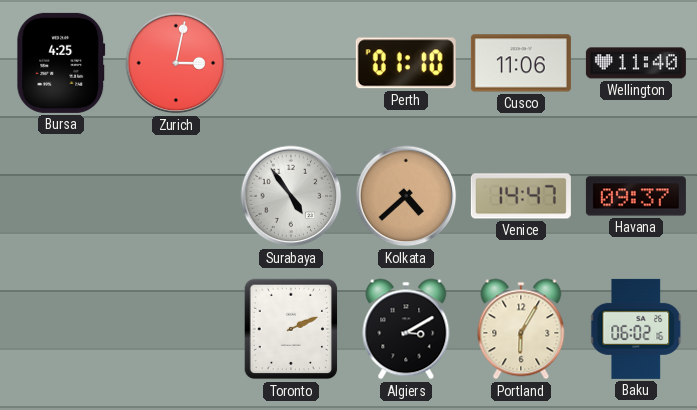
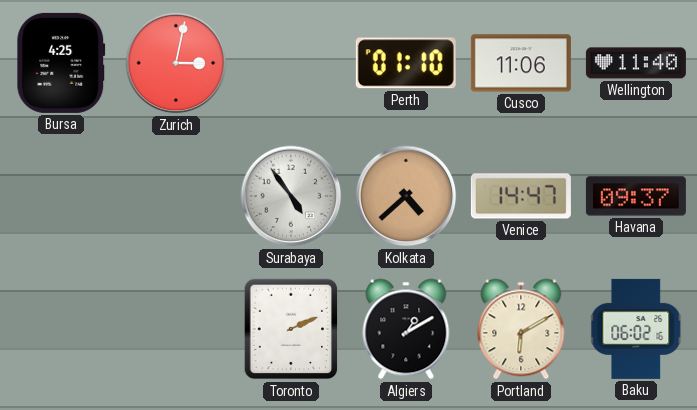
Algiers: 3:10 -> 1:10
Portland: 6:05 -> 6:10
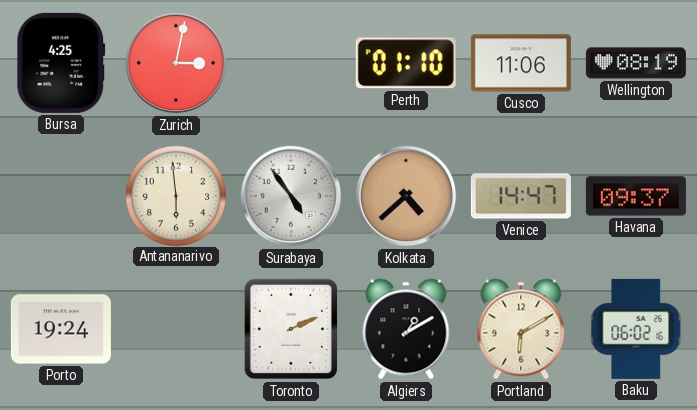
Wellington: 11:40 -> 08:19
Antananarivo: none -> 5:59
Porto: none -> 19:24
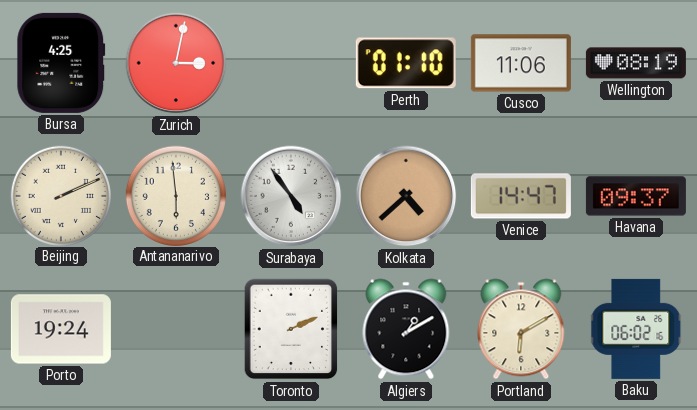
Beijing: none -> 2:11
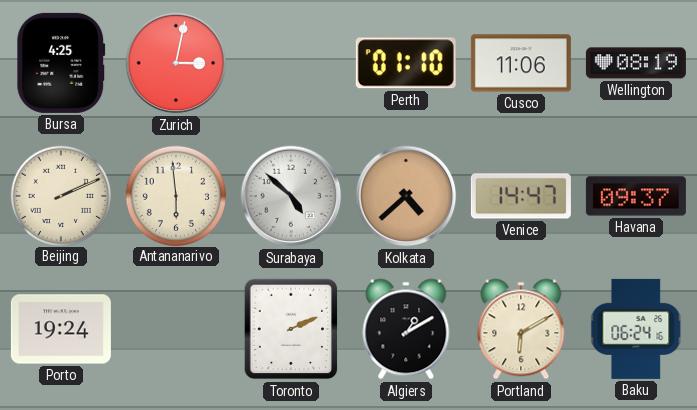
Surabaya: 4:54 -> 4:52
Baku: 06:02 -> 06:24
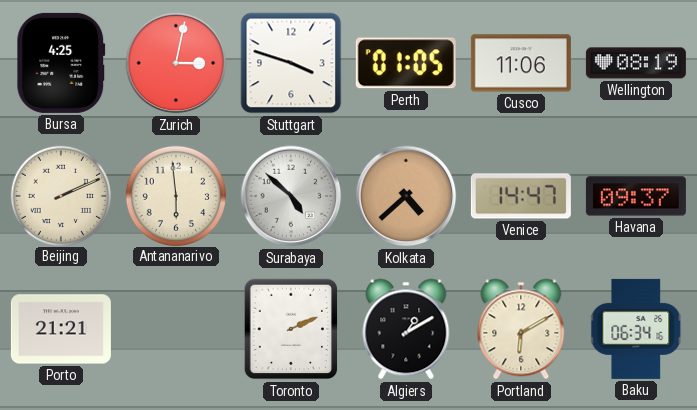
Stuttgart: none -> 3:48
Perth: 01:10 -> 01:05
Porto: 19:24 -> 21:21
Baku: 06:24 -> 06:34
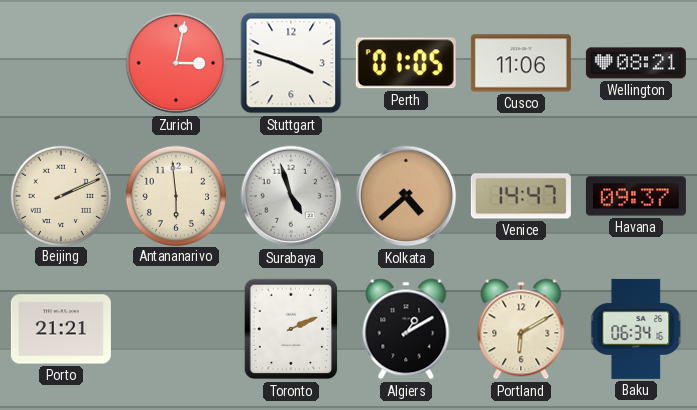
Bursa: 4:25 -> none
Wellington: 08:19 -> 08:21
Surabaya: 4:52 -> 4:57
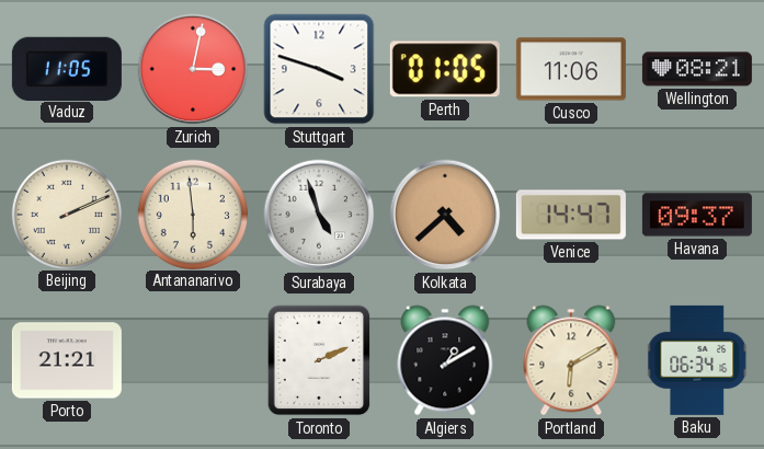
Vaduz: none -> 11:05
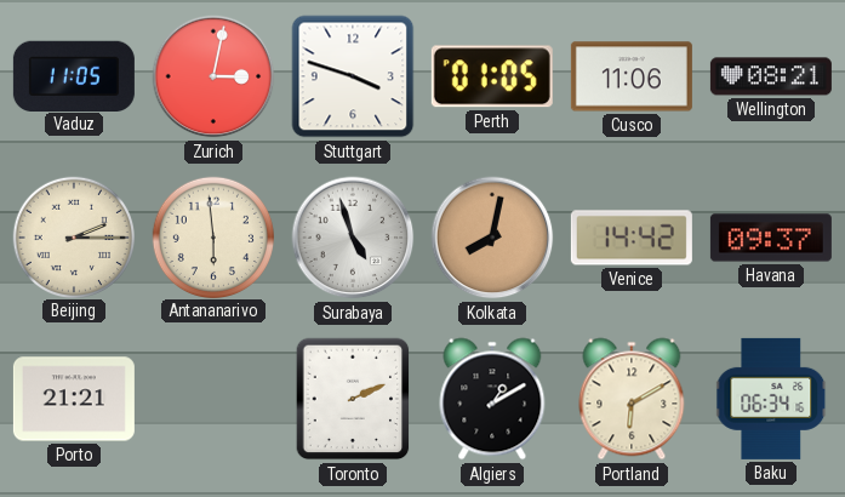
Beijing: 2:11 -> 2:15
Kolkata: 4:38 -> 8:02
Venice: 14:47 -> 14:42
